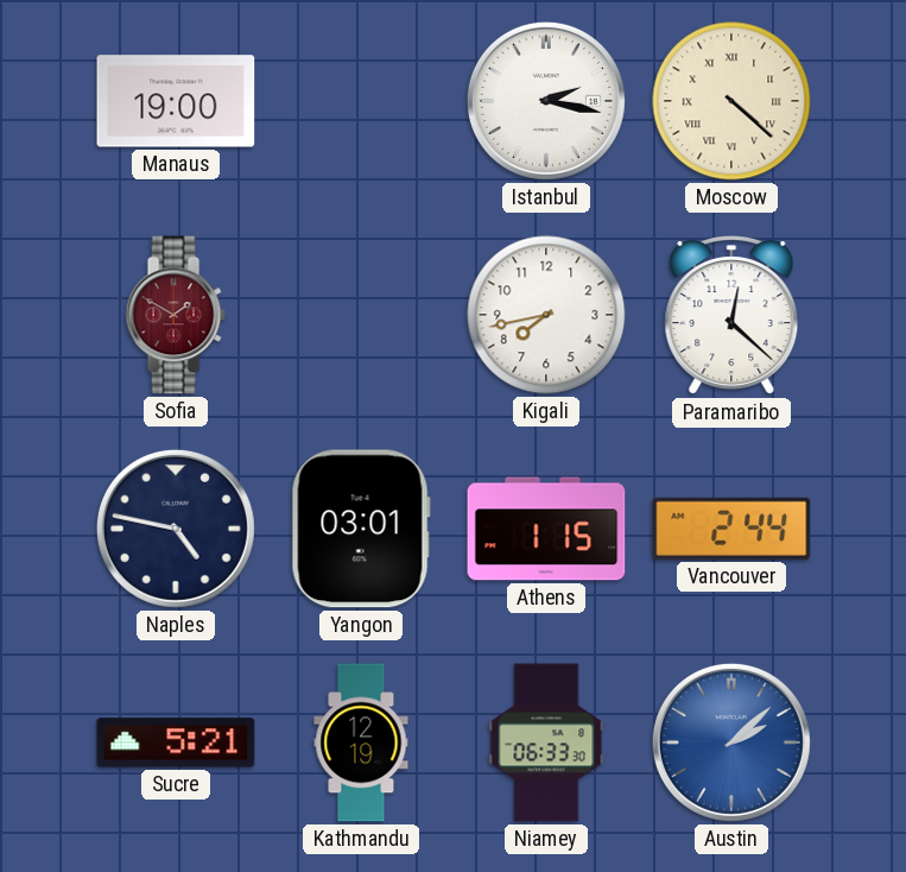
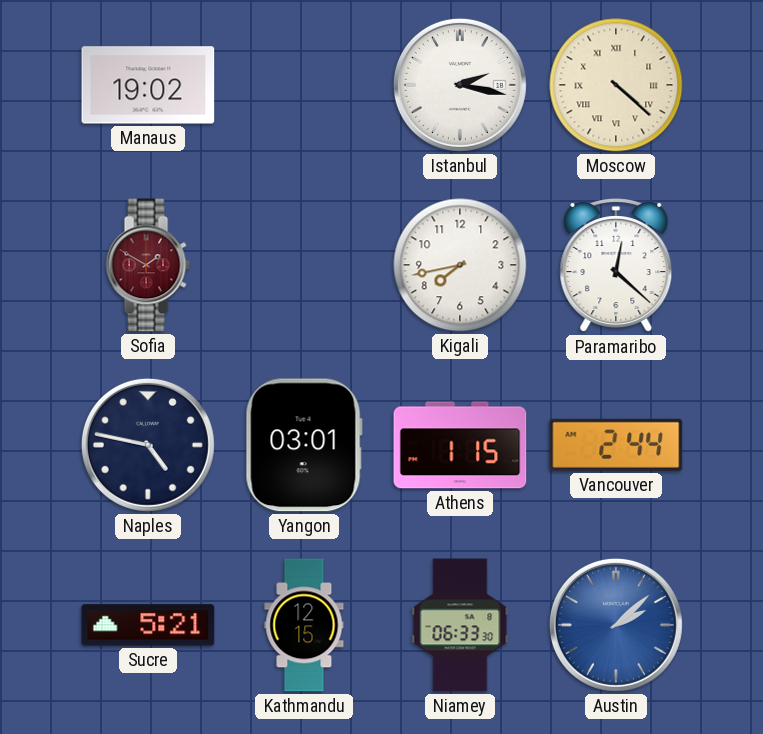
Manaus: 19:00 -> 19:02
Kathmandu: 12:19 -> 12:15
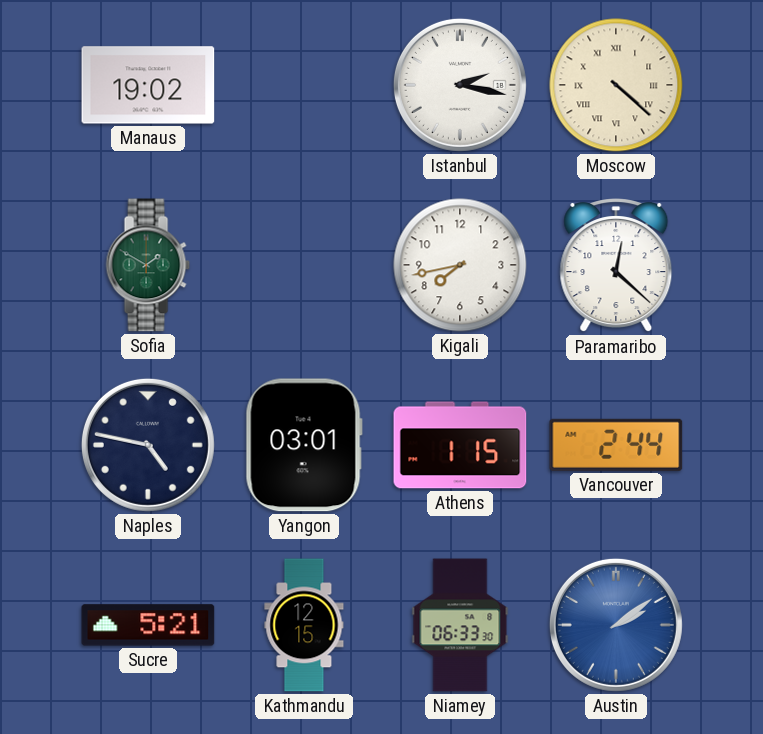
Sofia dial: burgundy -> green
Austin: 2:08 -> 2:09
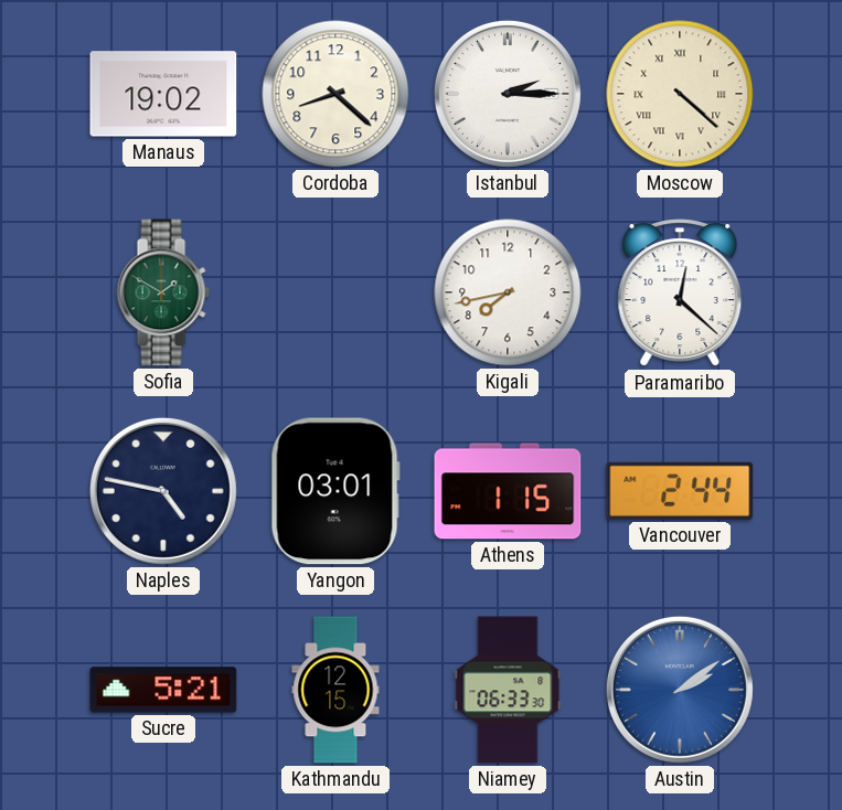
Cordoba: none -> 8:22
Istanbul: 2:17 -> 2:15
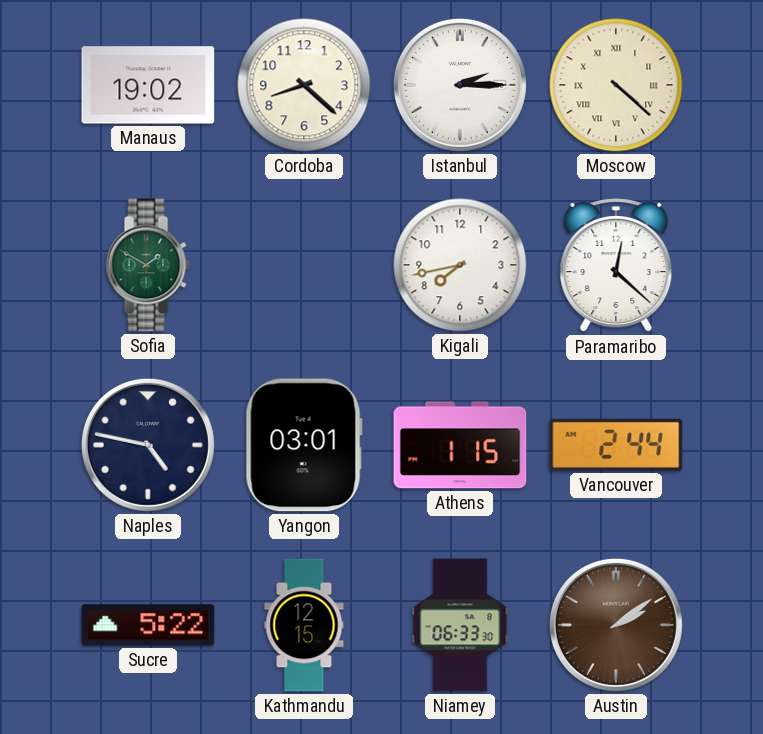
Sucre: 5:21 -> 5:22
Austin dial: blue -> brown
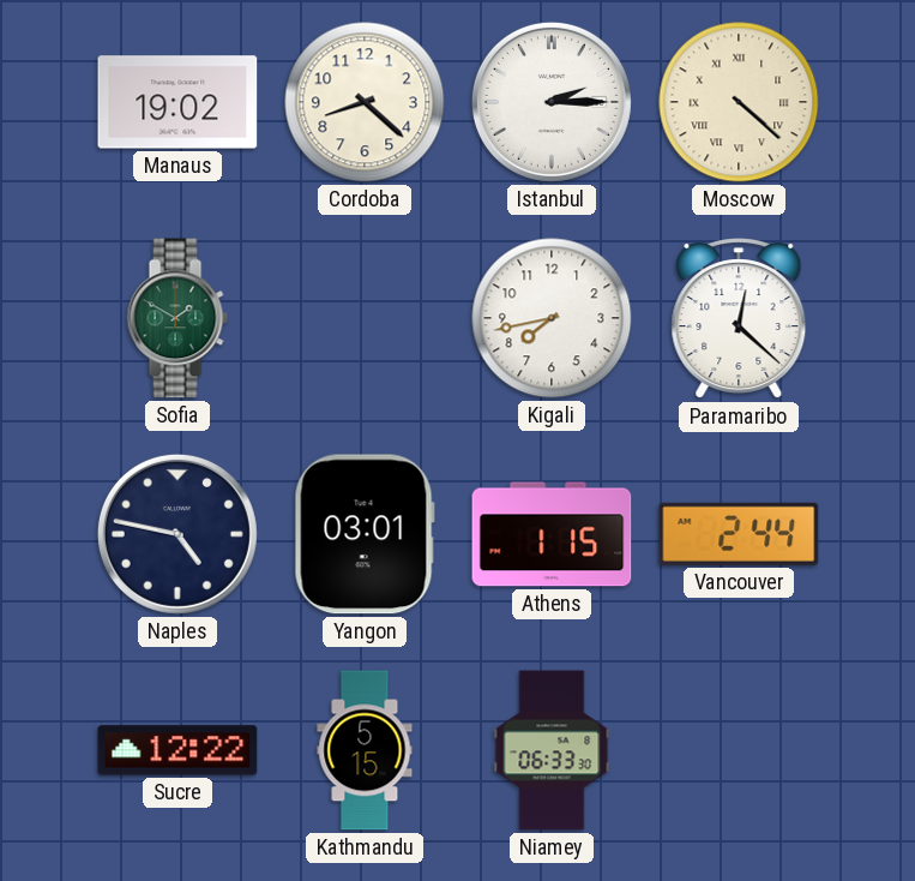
Sucre: 5:22 -> 12:22
Kathmandu: 12:15 -> 5:15
Austin: 2:09 -> none
